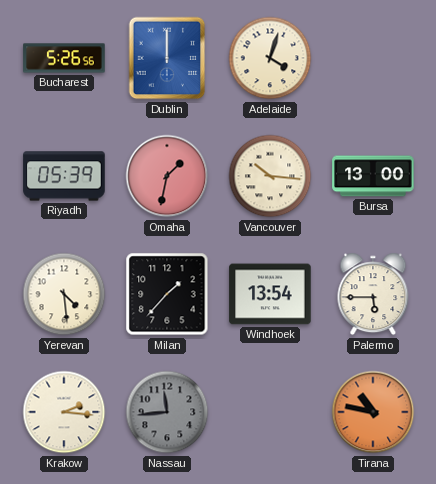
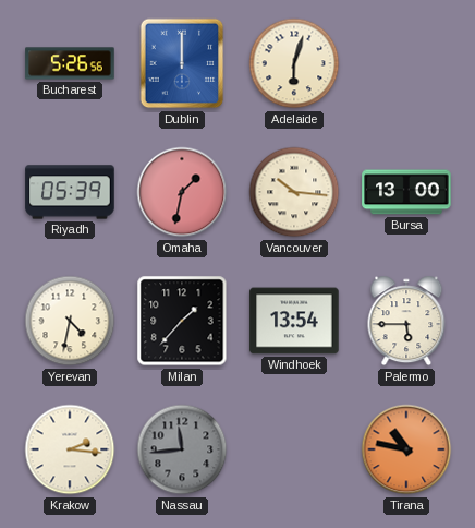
Adelaide: 4:03 -> 6:03
Yerevan: 4:29 -> 4:32
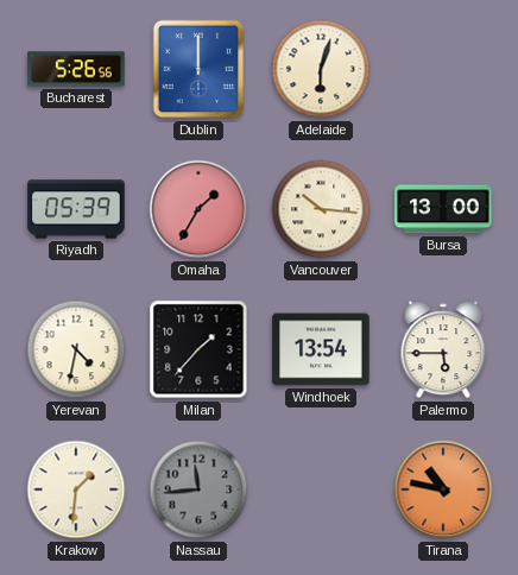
Omaha: 1:32 -> 1:35
Krakow: 2:16 -> 1:31
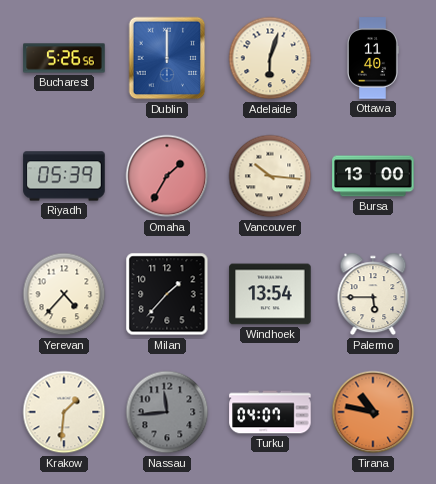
Ottawa: none -> 11:40
Yerevan: 4:32 -> 4:37
Turku: none -> 04:07
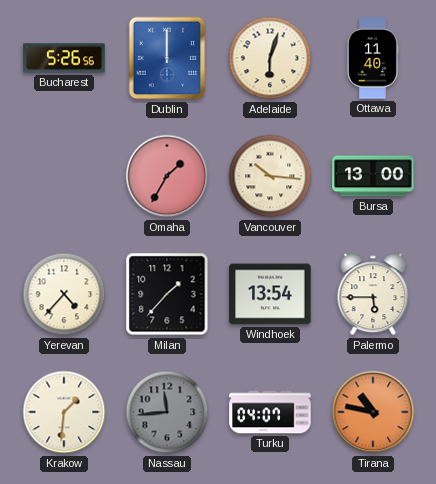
Riyadh: 05:39 -> none
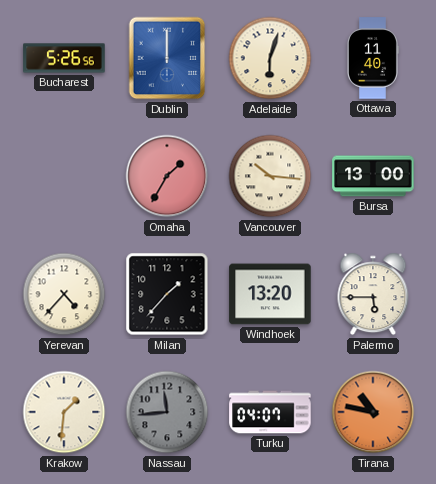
Windhoek: 13:54 -> 13:20
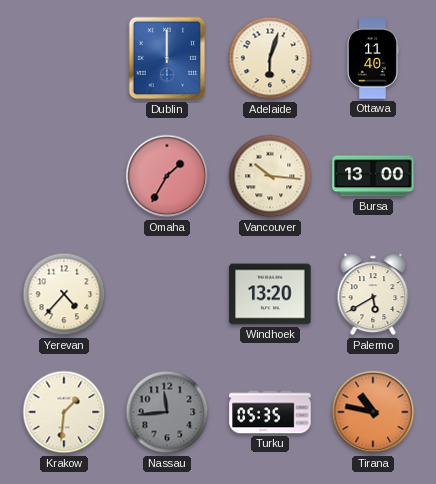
Bucharest: 5:26 -> none
Milan: 1:37 -> none
Palermo: 5:45 -> 5:40
Turku: 04:07 -> 05:35
